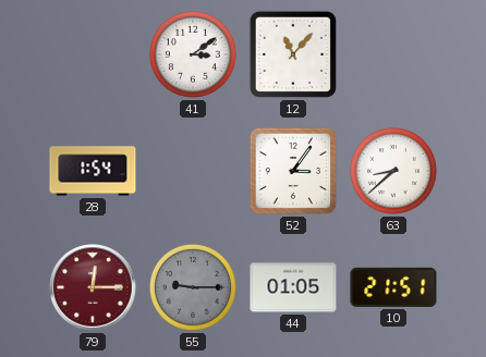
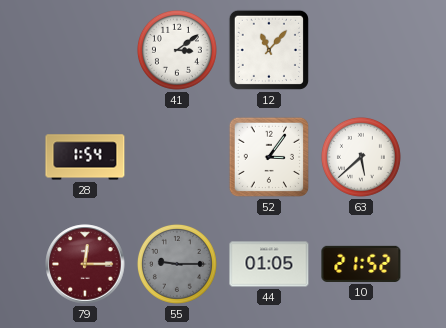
63: 8:38 -> 5:38
10: 21:51 -> 21:52
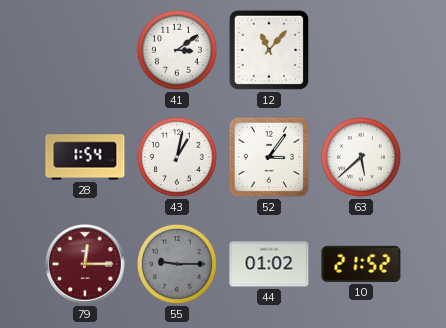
43: none -> 1:02
44: 01:05 -> 01:02
